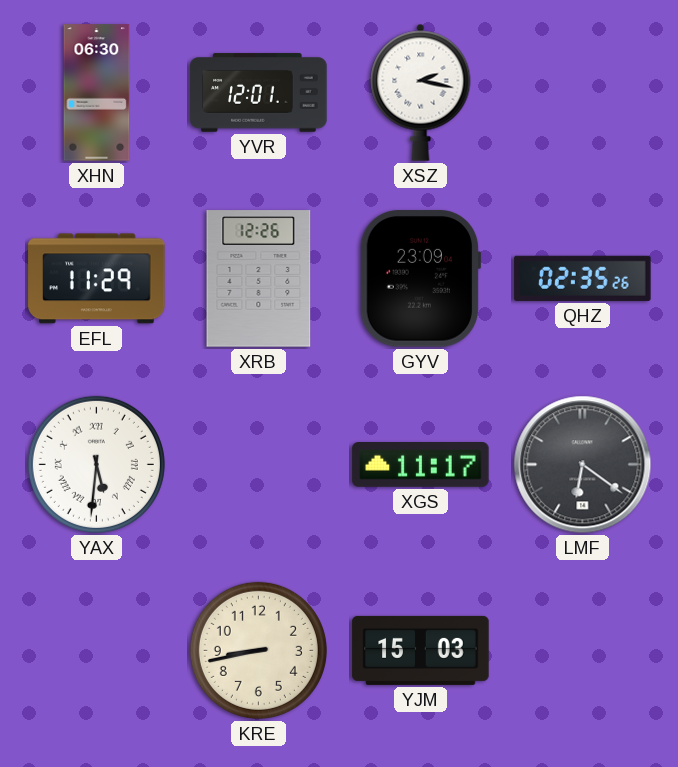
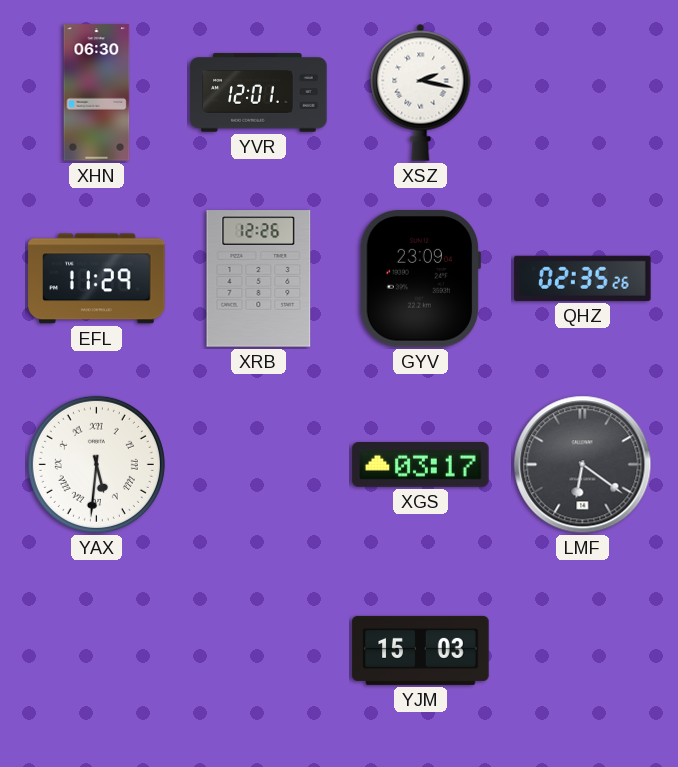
XGS: 11:17 -> 03:17
KRE: 8:43 -> none
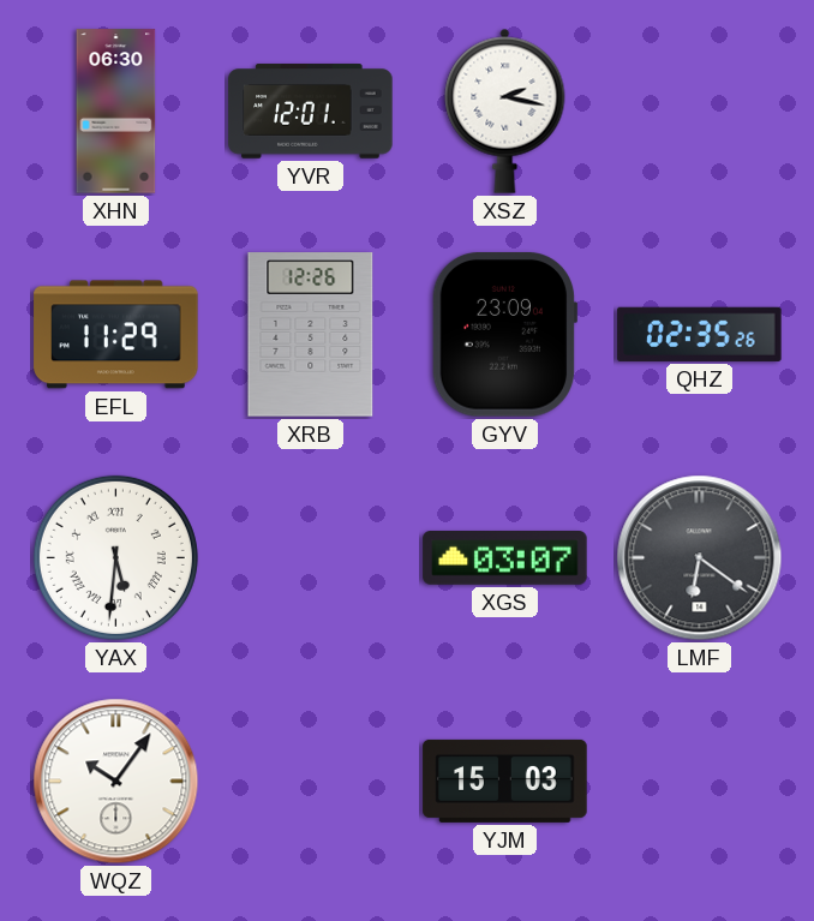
XGS: 03:17 -> 03:07
WQZ: none -> 10:06
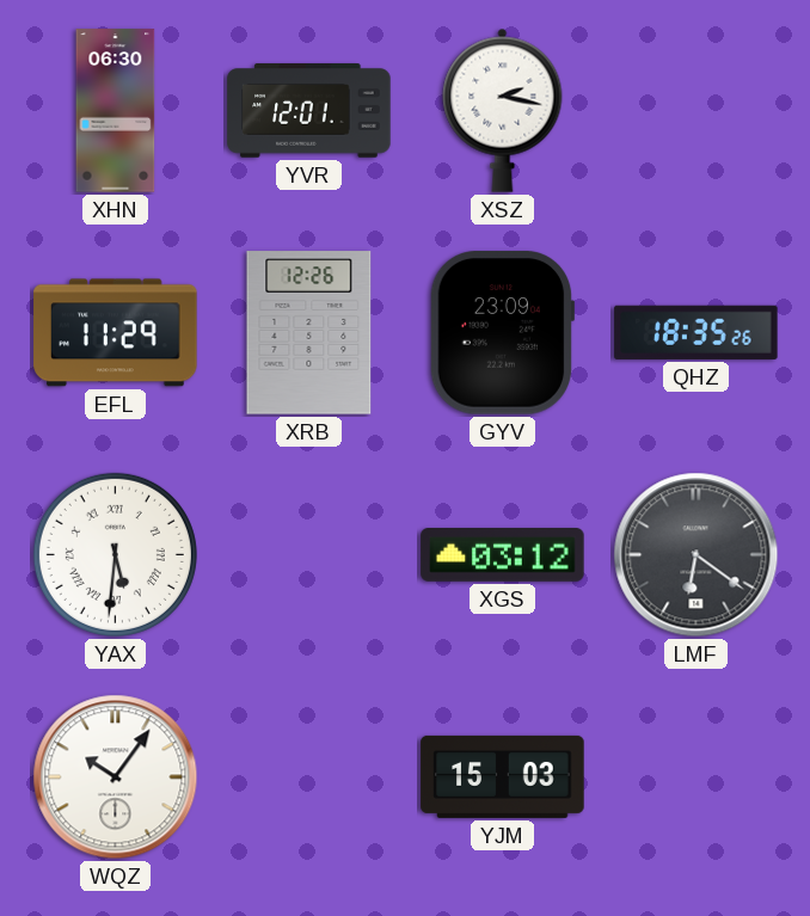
QHZ: 02:35 -> 18:35
XGS: 03:07 -> 03:12
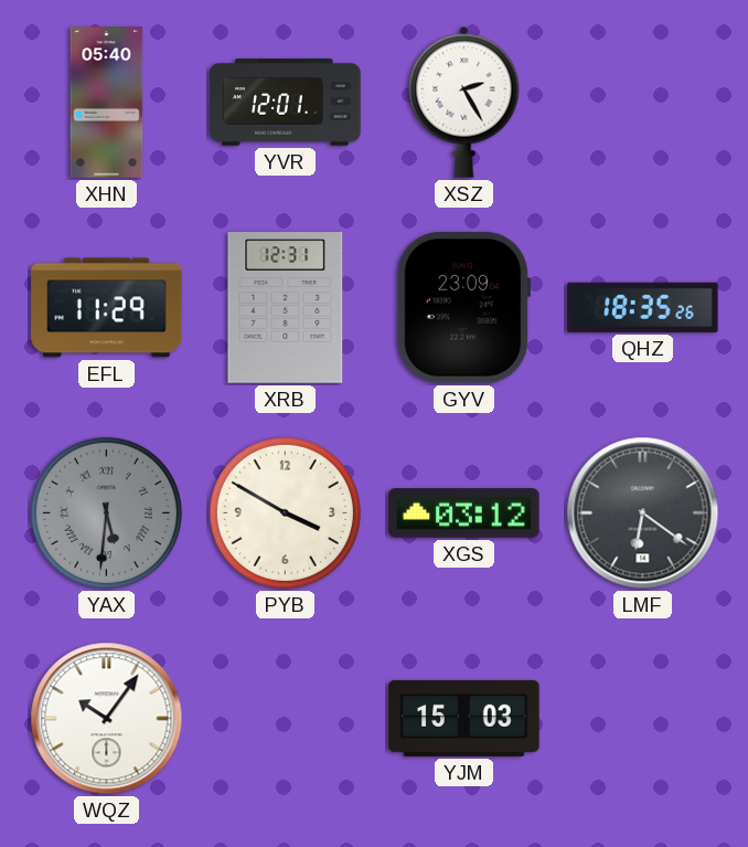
XHN: 06:30 -> 05:40
XSZ: 2:17 -> 2:25
XRB: 12:26 -> 12:31
YAX dial: white -> grey
PYB: none -> 3:50
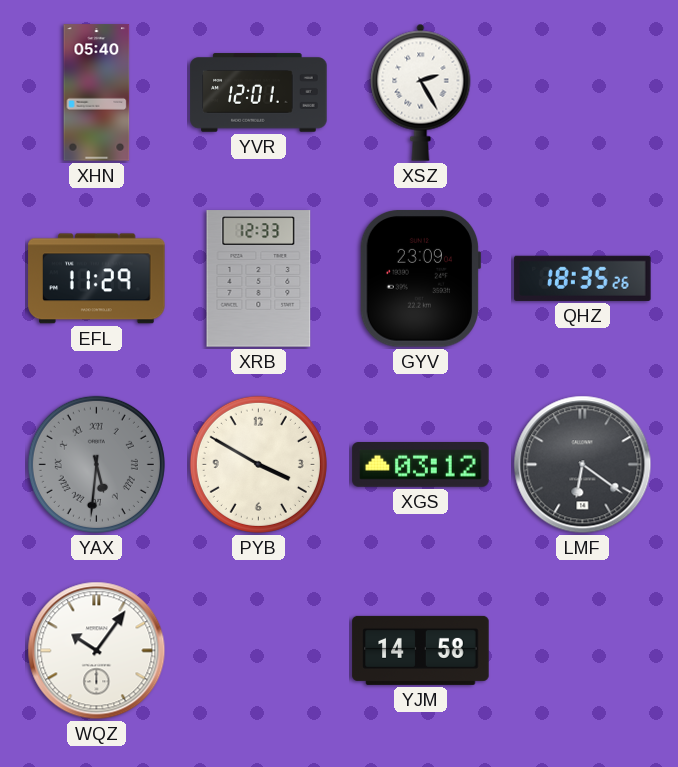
XRB: 12:31 -> 12:33
YJM: 15:03 -> 14:58
